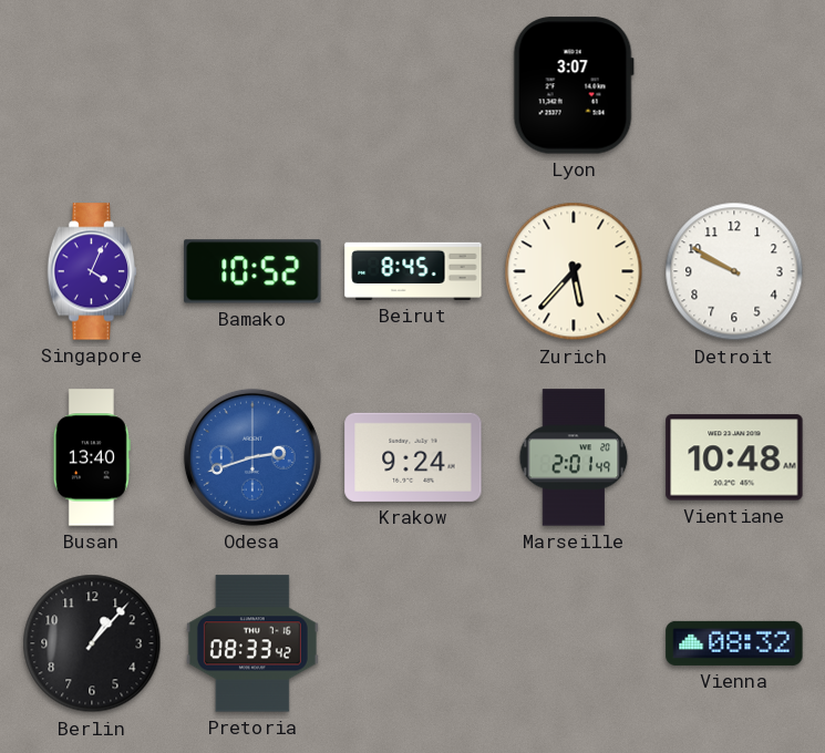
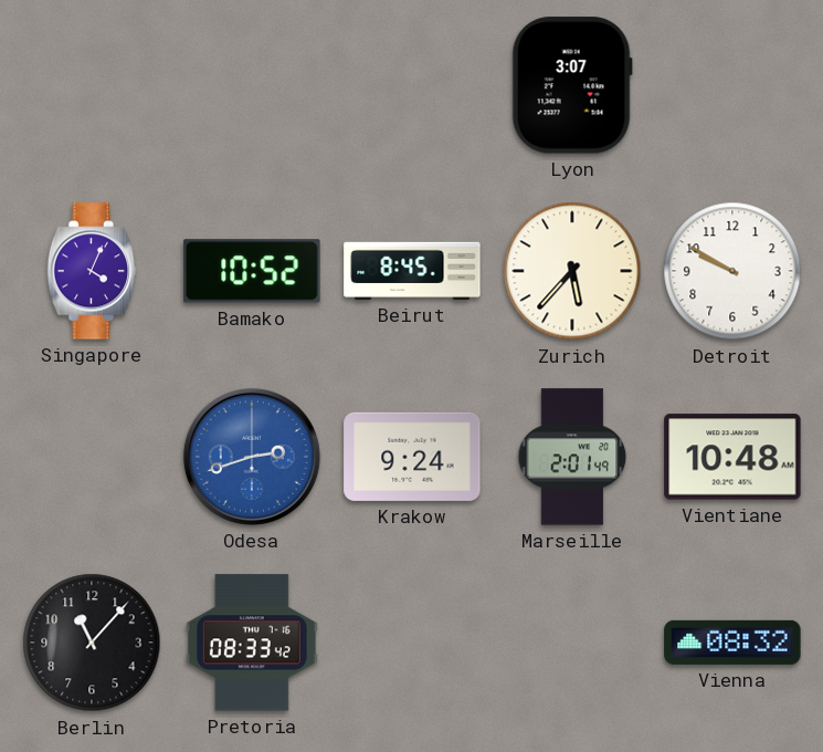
Busan: 13:40 -> none
Berlin: 1:07 -> 11:07
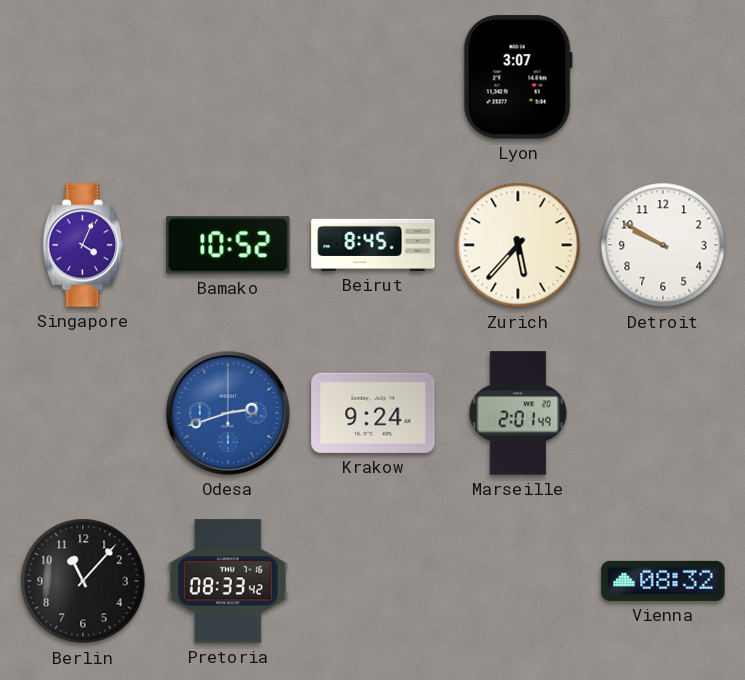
Vientiane: 10:48 -> none
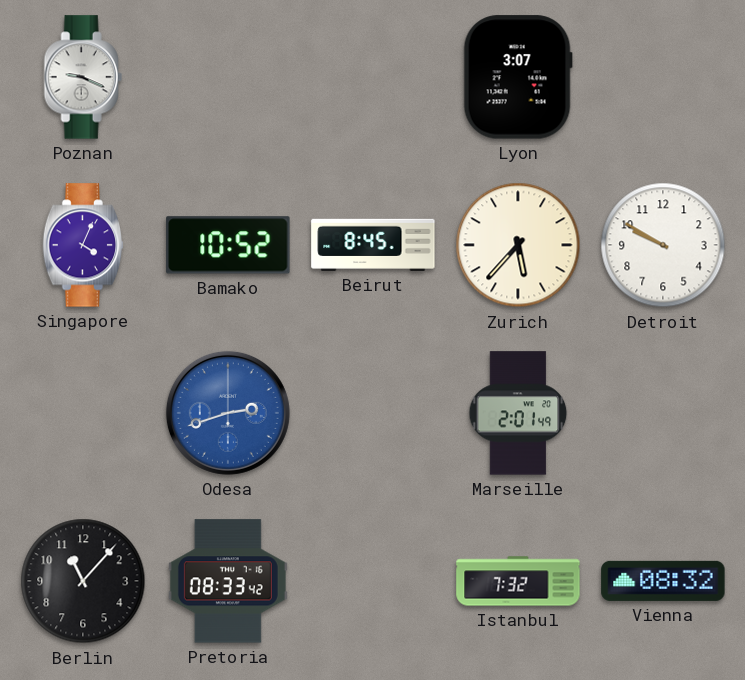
Poznan: none -> 9:19
Krakow: 9:24 -> none
Istanbul: none -> 7:32
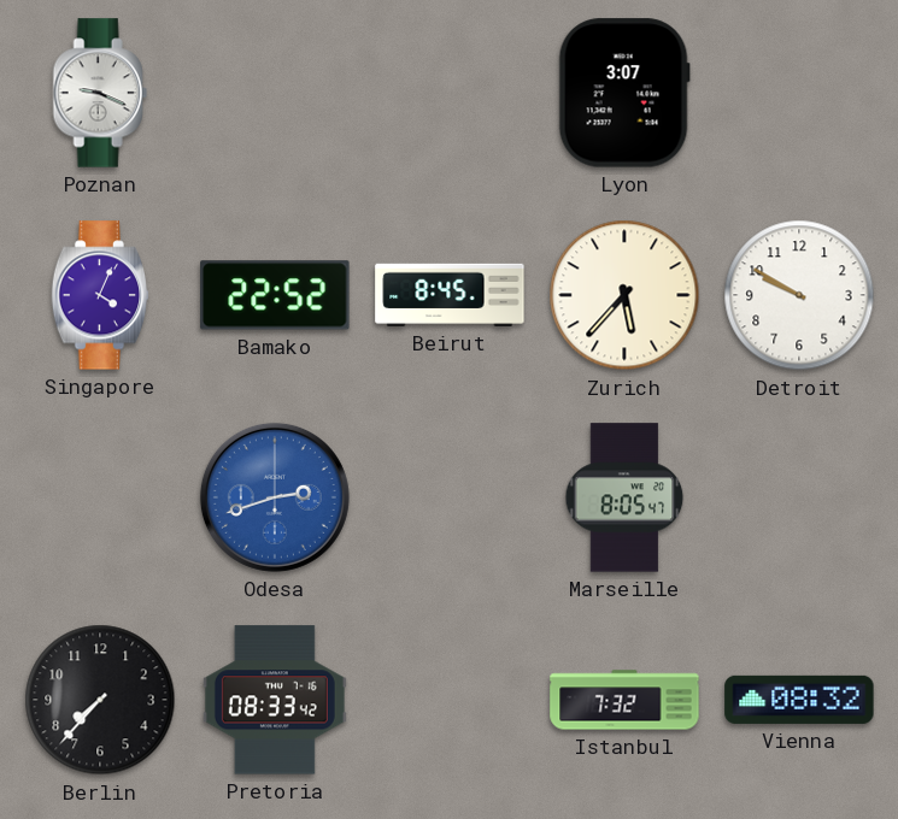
Bamako: 10:52 -> 22:52
Marseille: 2:01 -> 8:05
Berlin: 11:07 -> 7:37
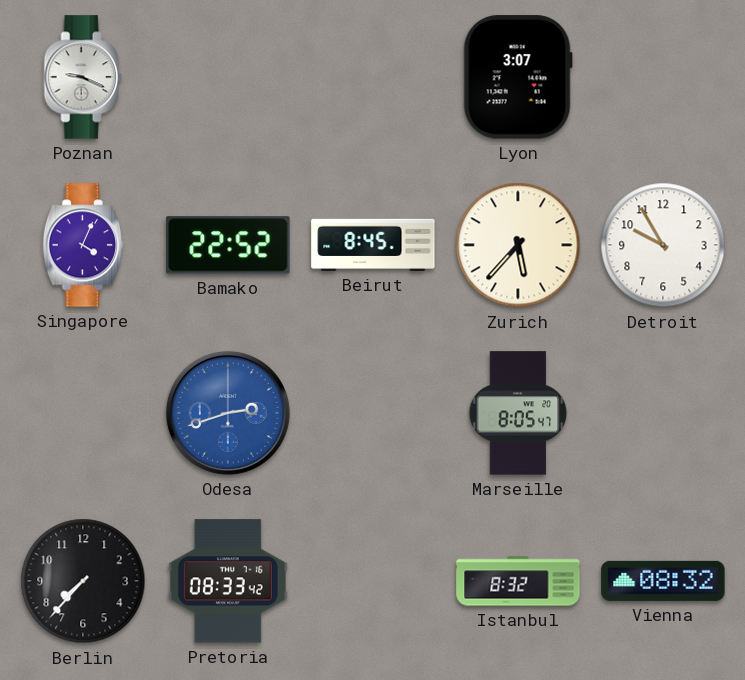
Detroit: 9:50 -> 9:55
Istanbul: 7:32 -> 8:32
